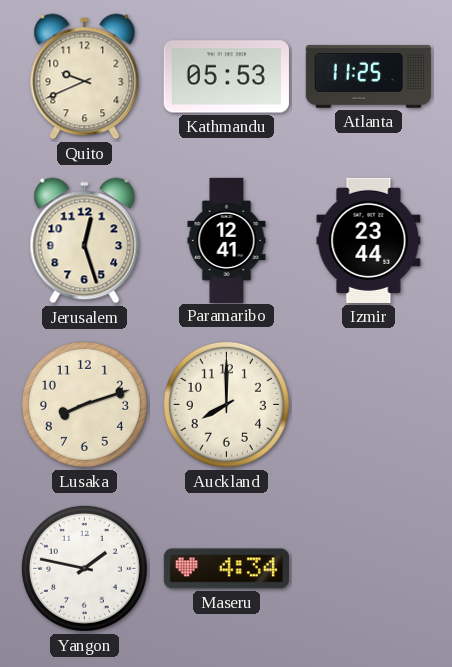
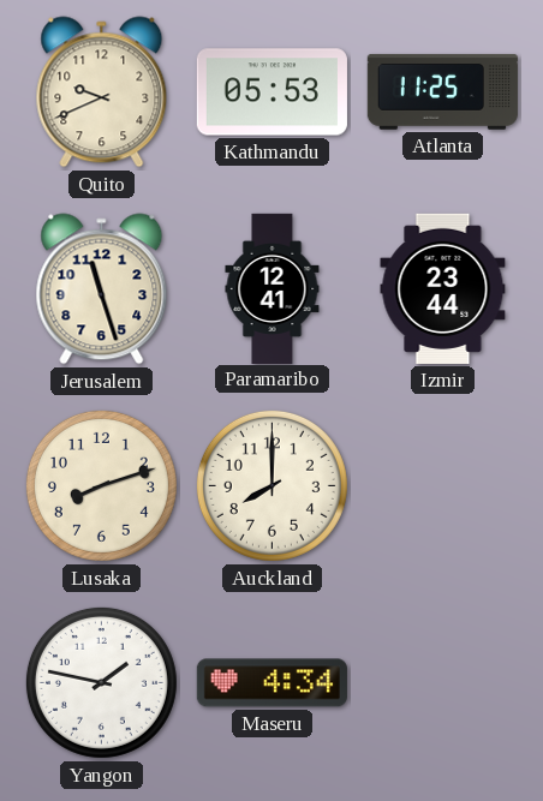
Jerusalem: 12:27 -> 11:27
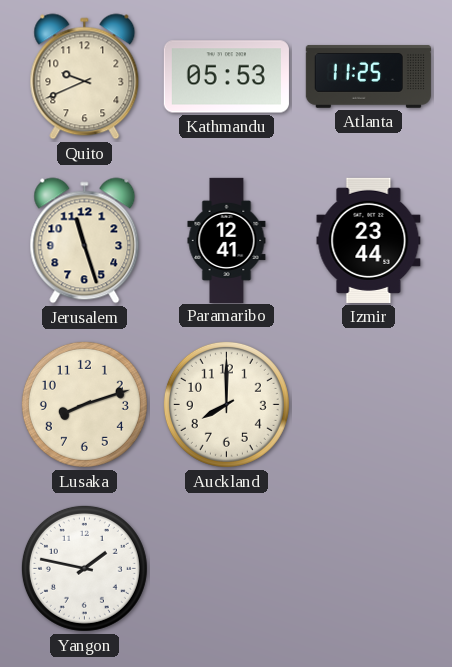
Maseru: 4:34 -> none
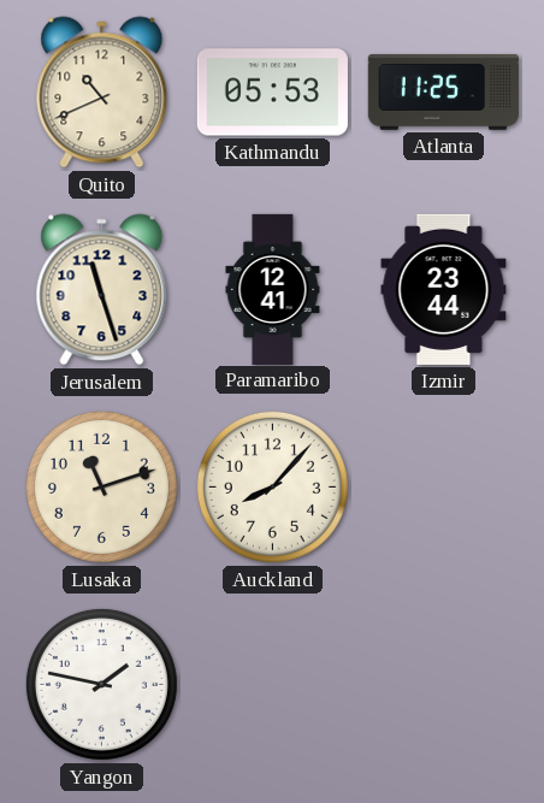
Quito: 9:41 -> 10:41
Lusaka: 8:12 -> 11:12
Auckland: 8:00 -> 8:07
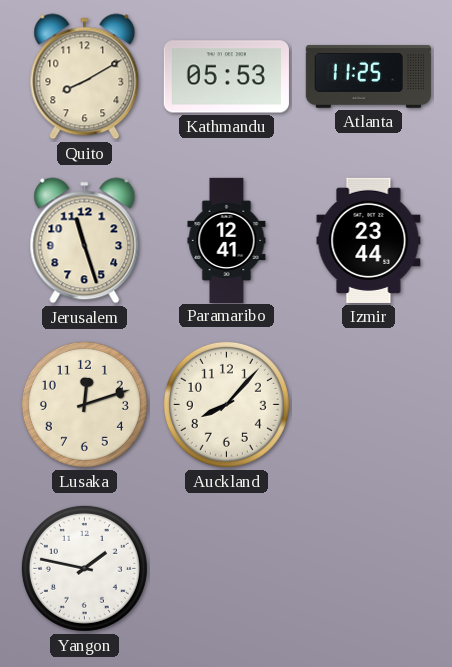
Quito: 10:41 -> 8:10
Lusaka: 11:12 -> 12:12
